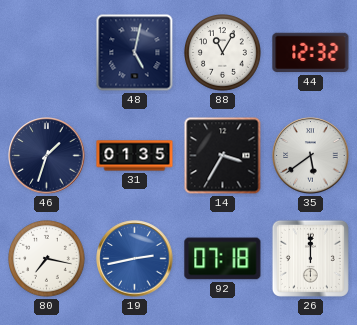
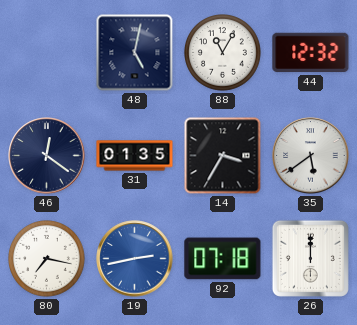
46: 1:33 -> 12:21
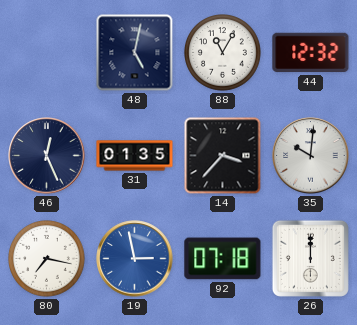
46: 12:21 -> 12:26
14: 3:35 -> 3:37
35: 5:39 -> 10:01
19: 2:43 -> 2:58
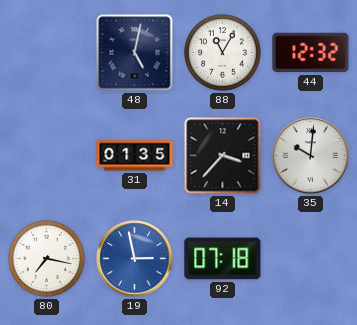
46: 12:26 -> none
26: 12:00 -> none
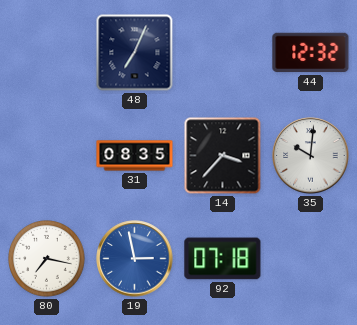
48: 5:02 -> 7:04
88: 11:05 -> none
31: 01:35 -> 08:35
